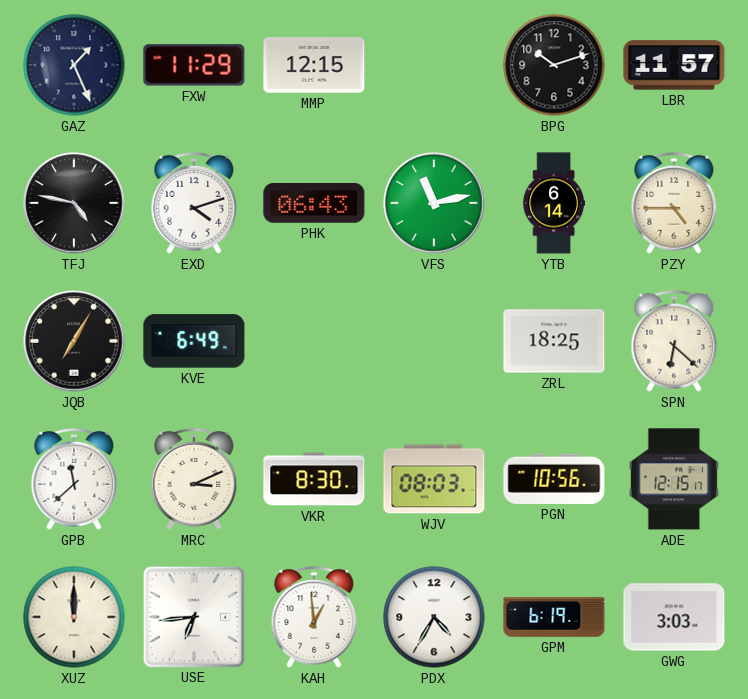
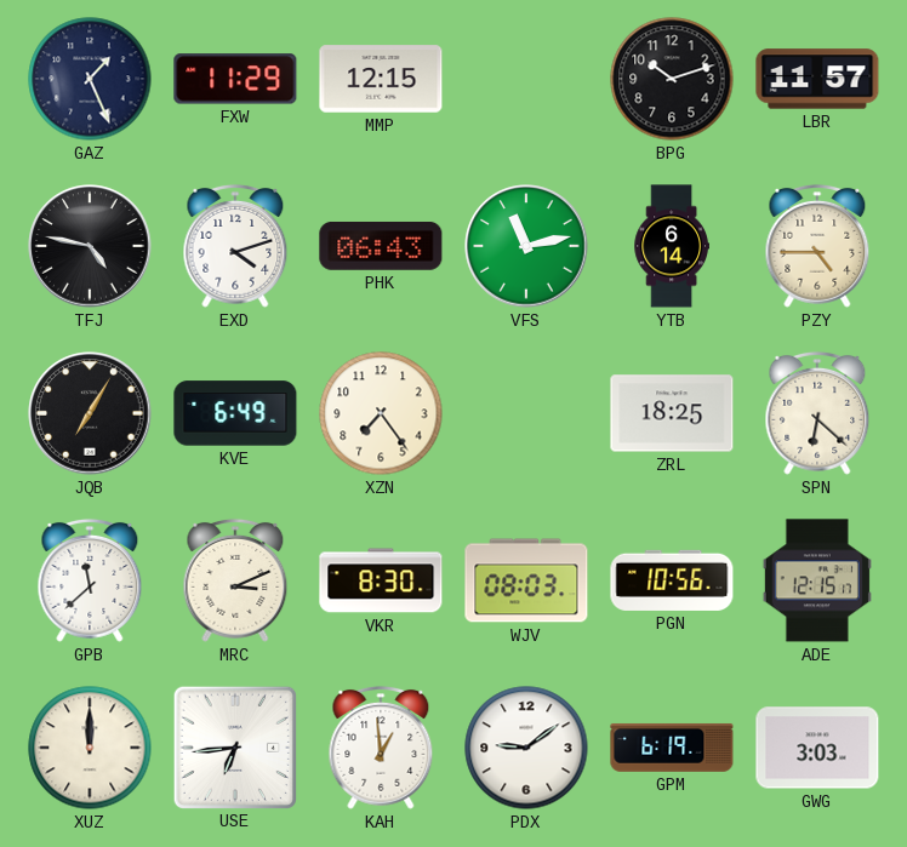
XZN: none -> 7:24
PDX: 4:35 -> 9:09
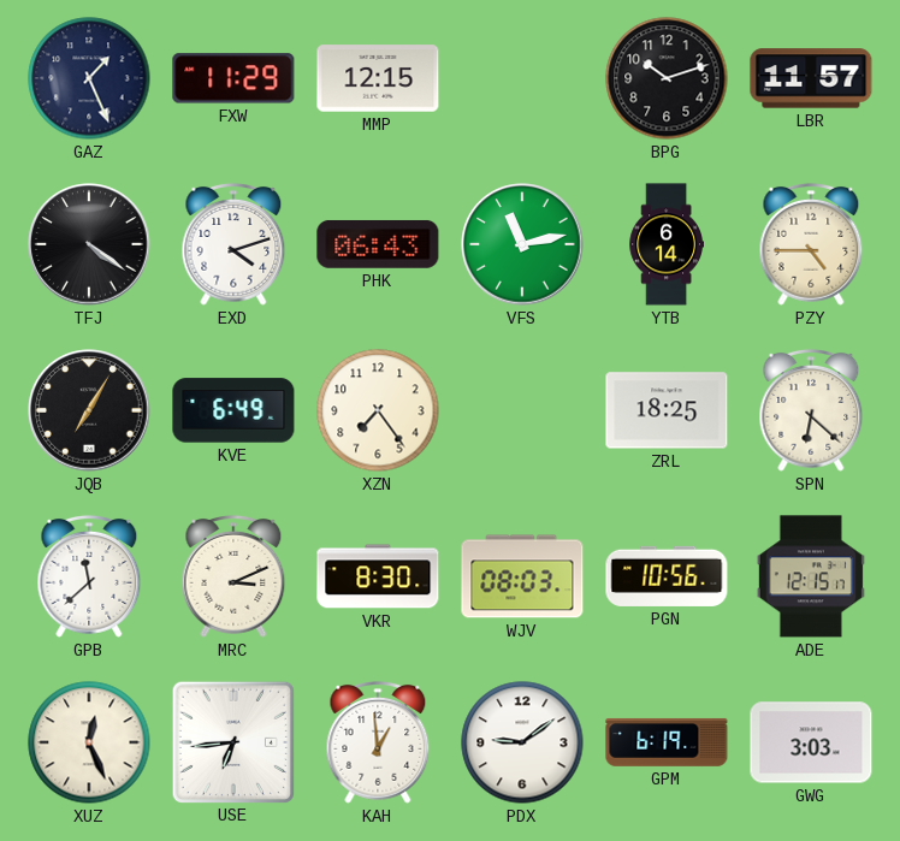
TFJ: 4:47 -> 4:21
XUZ: 12:00 -> 12:26
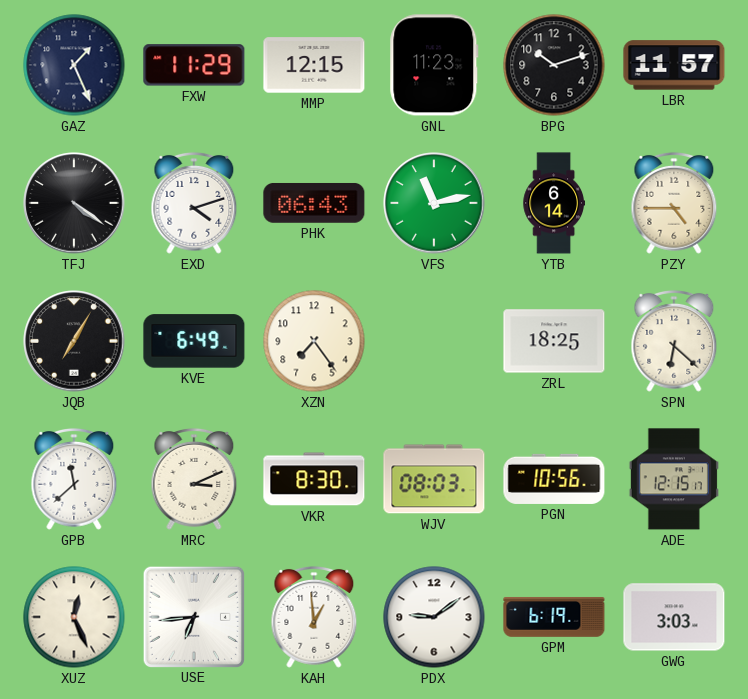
GNL: none -> 11:23
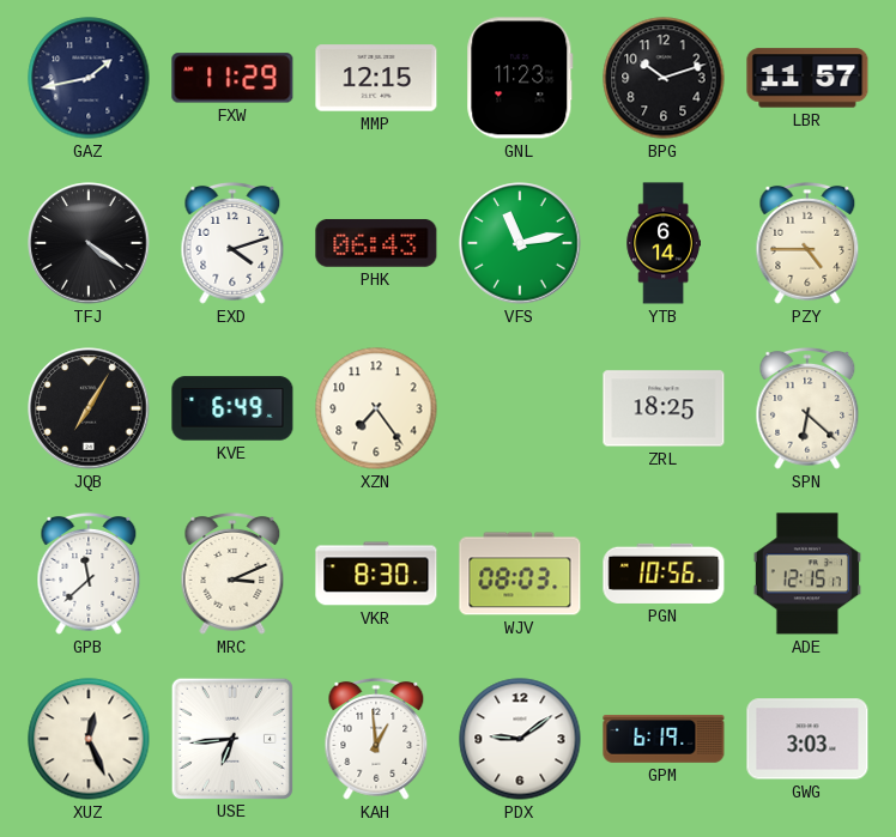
GAZ: 1:26 -> 1:43
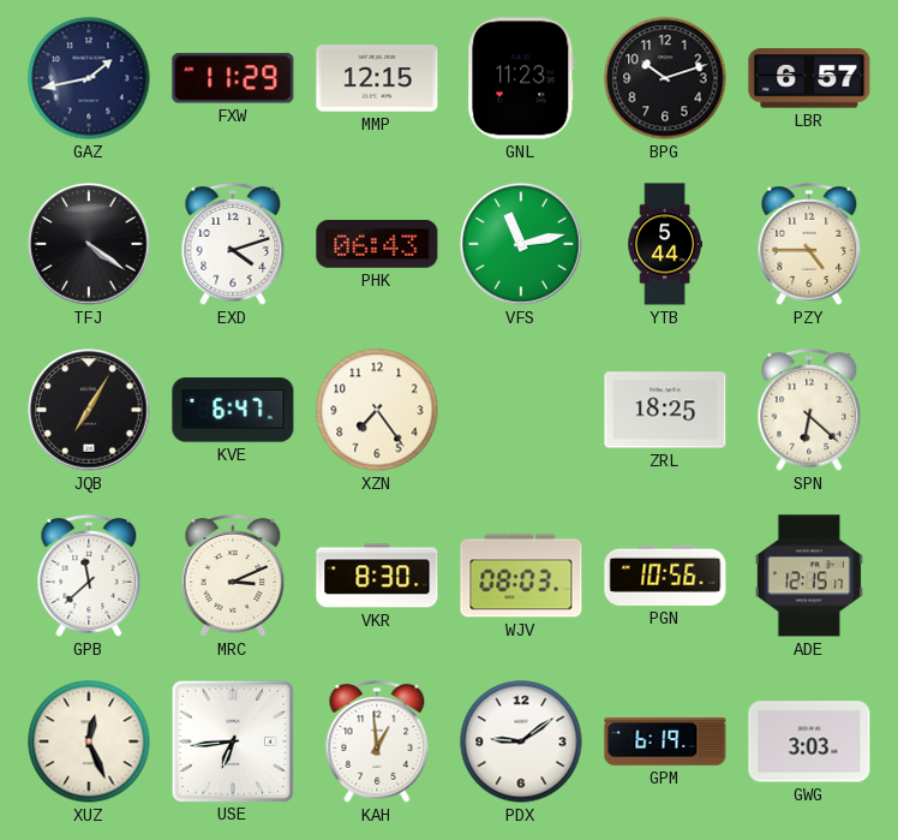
LBR: 11:57 -> 6:57
YTB: 6:14 -> 5:44
KVE: 6:49 -> 6:47
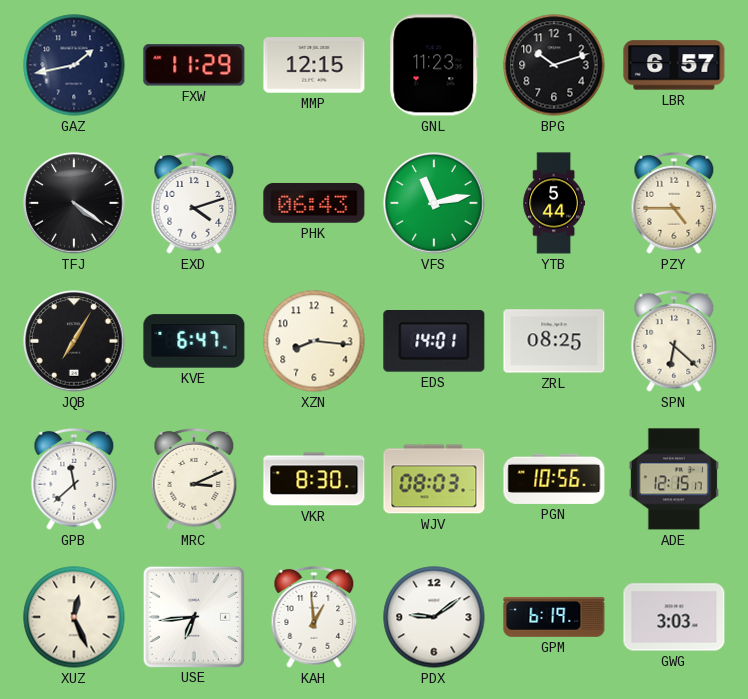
XZN: 7:24 -> 8:16
EDS: none -> 14:01
ZRL: 18:25 -> 08:25
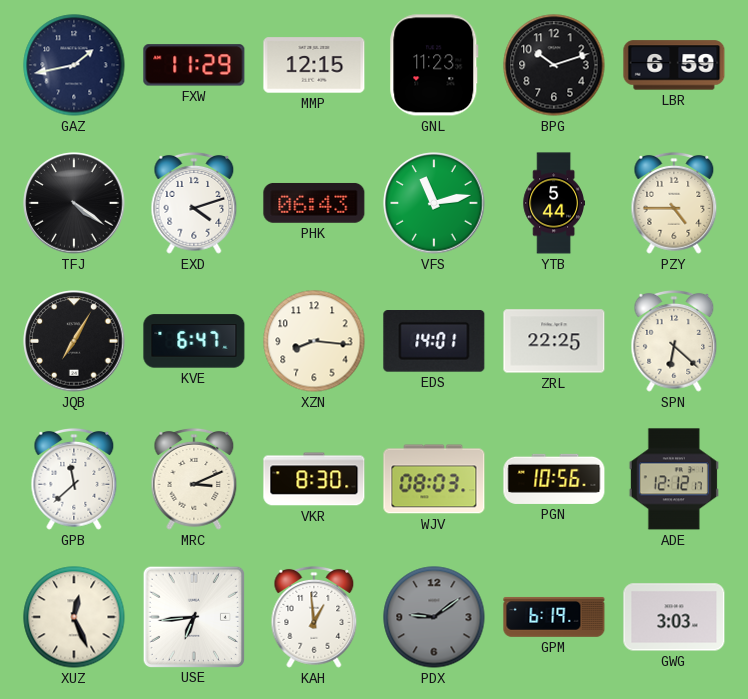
LBR: 6:57 -> 6:59
ZRL: 08:25 -> 22:25
ADE: 12:15 -> 12:12
PDX dial: white -> grey
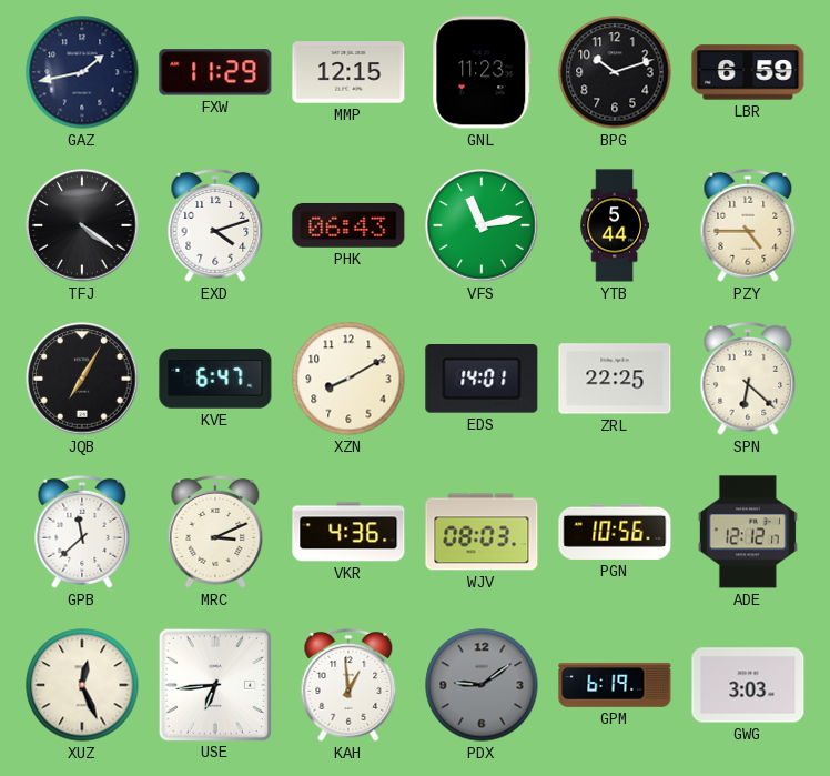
XZN: 8:16 -> 8:10
VKR: 8:30 -> 4:36
